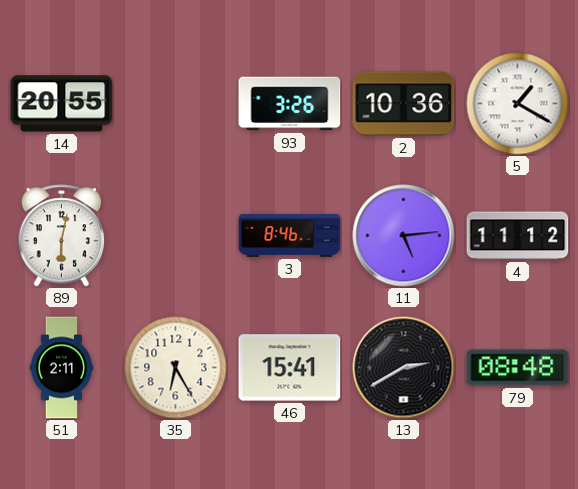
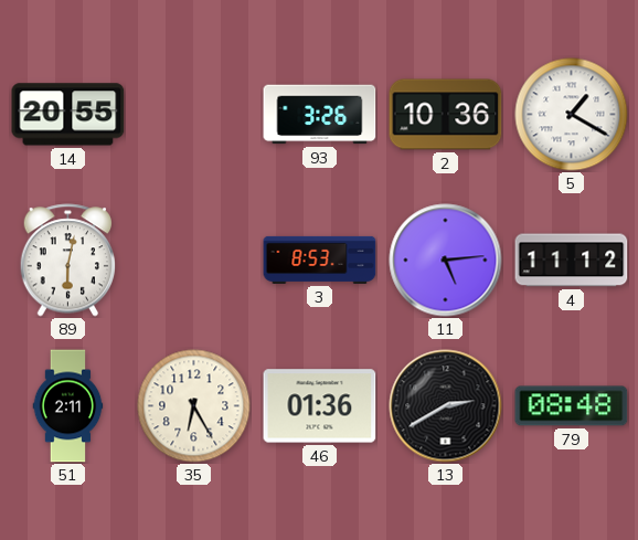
3: 8:46 -> 8:53
46: 15:41 -> 01:36
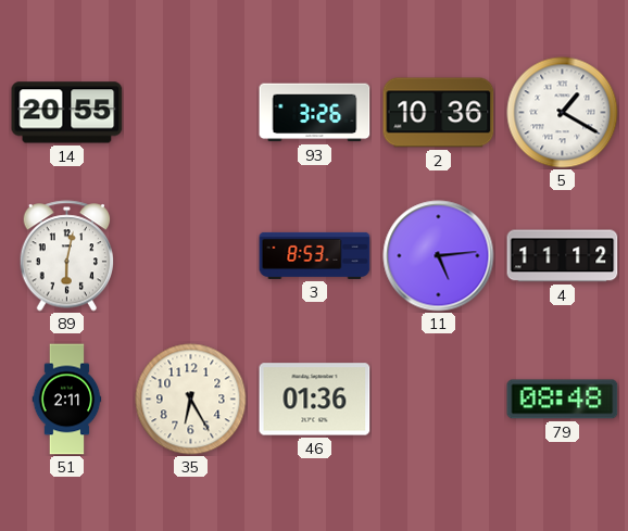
13: 2:40 -> none
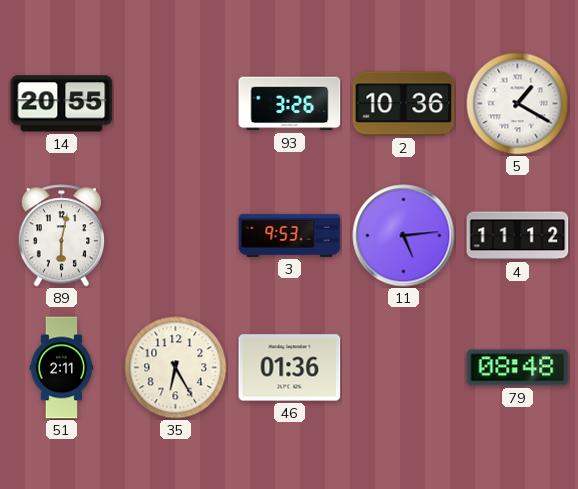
3: 8:53 -> 9:53
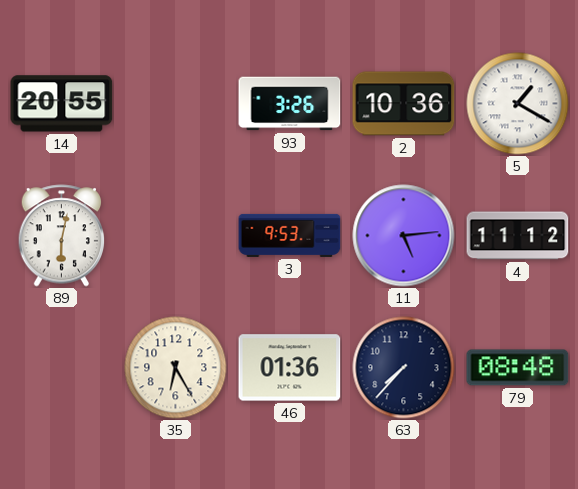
51: 2:11 -> none
63: none -> 7:37
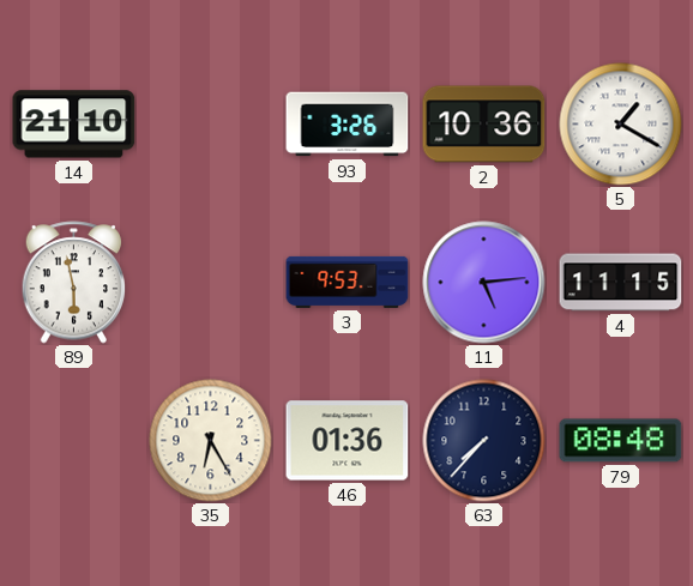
14: 20:55 -> 21:10
89: 6:02 -> 5:58
4: 11:12 -> 11:15
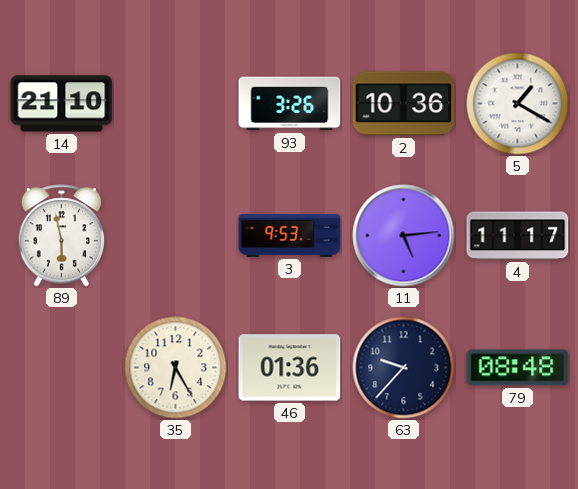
4: 11:15 -> 11:17
63: 7:37 -> 9:37
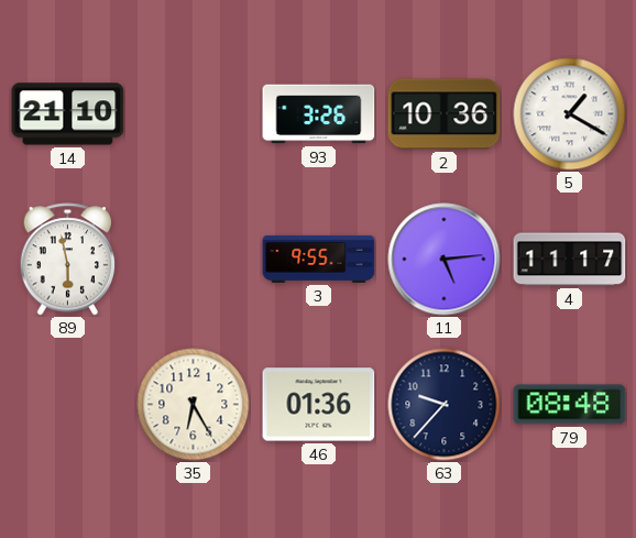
3: 9:53 -> 9:55
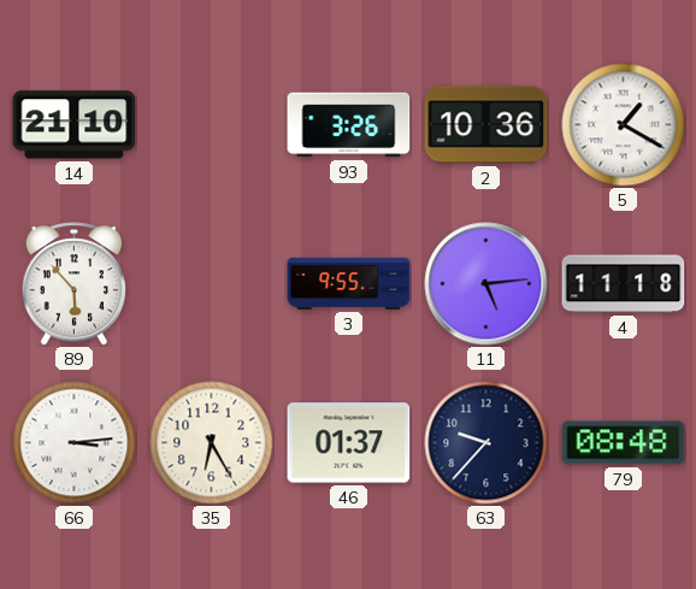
89: 5:58 -> 5:53
4: 11:17 -> 11:18
66: none -> 3:14
46: 01:36 -> 01:37
